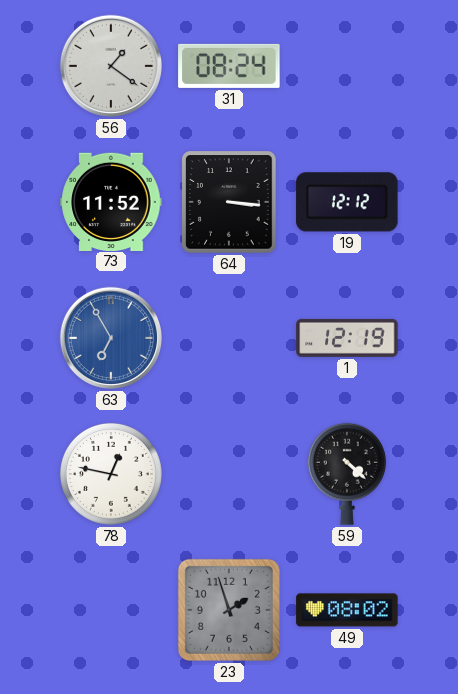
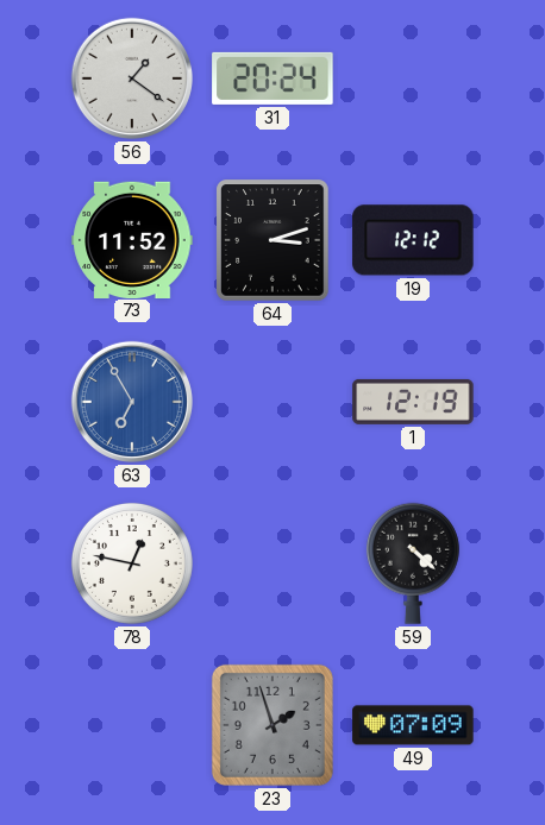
31: 08:24 -> 20:24
64: 3:16 -> 3:12
49: 08:02 -> 07:09
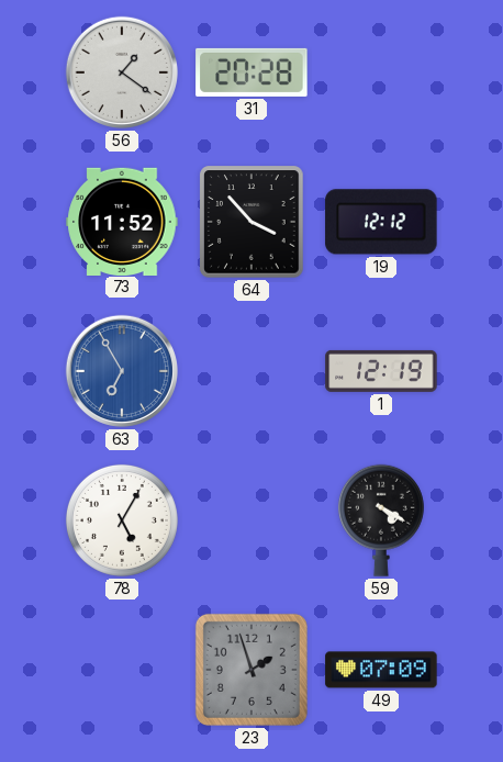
31: 20:24 -> 20:28
64: 3:12 -> 3:53
78: 12:47 -> 5:05
59: 4:22 -> 4:20
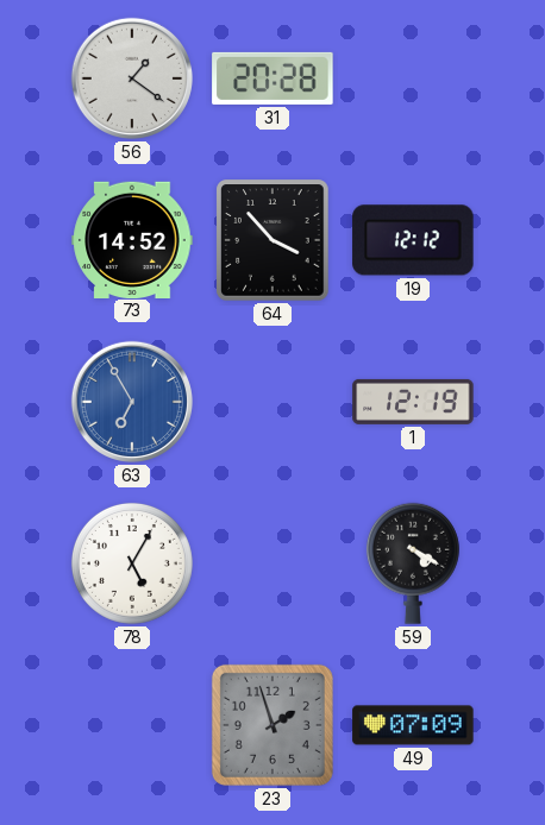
73: 11:52 -> 14:52
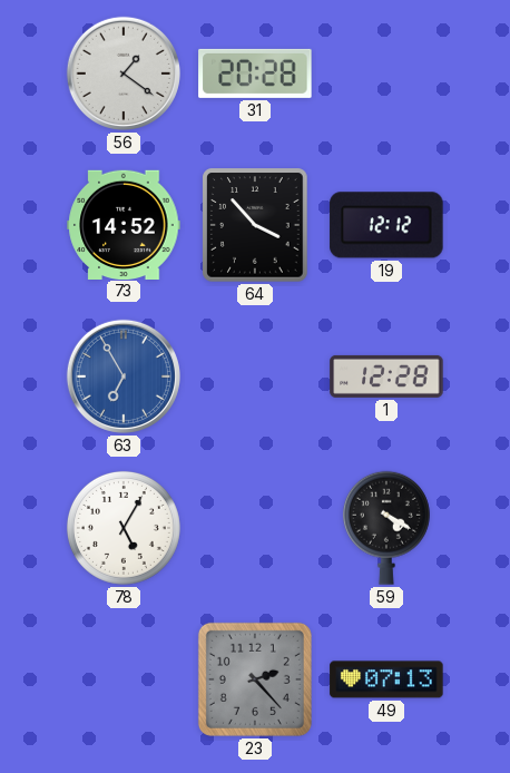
1: 12:19 -> 12:28
23: 1:57 -> 2:23
49: 07:09 -> 07:13
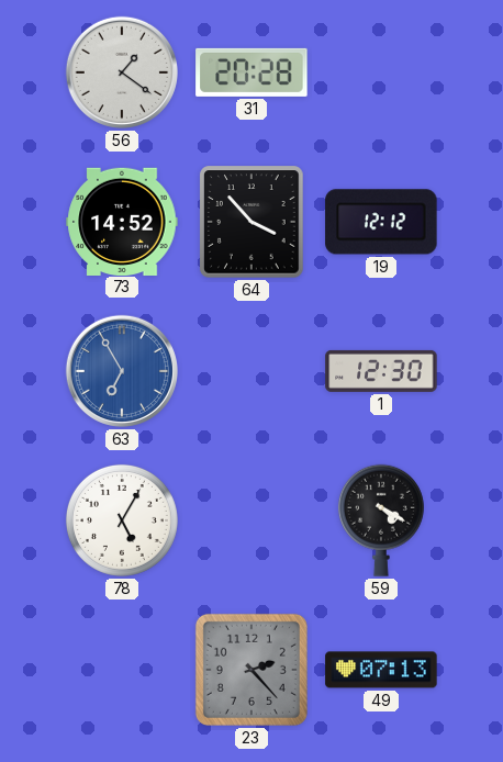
1: 12:28 -> 12:30
